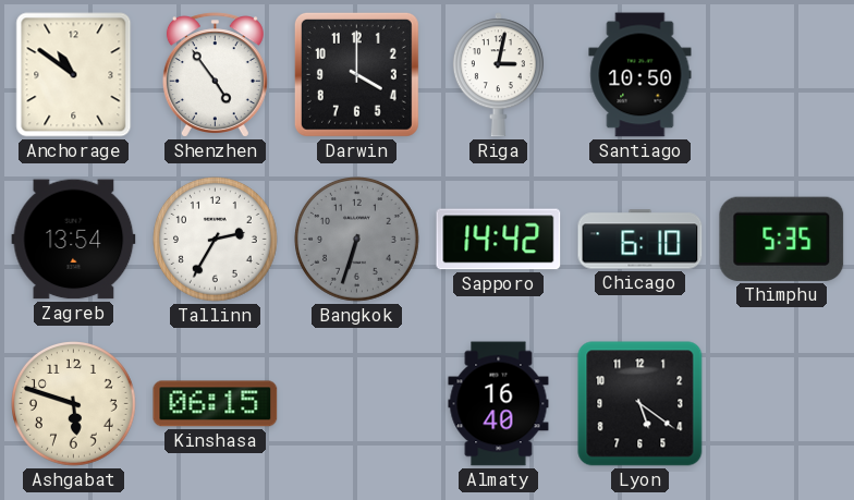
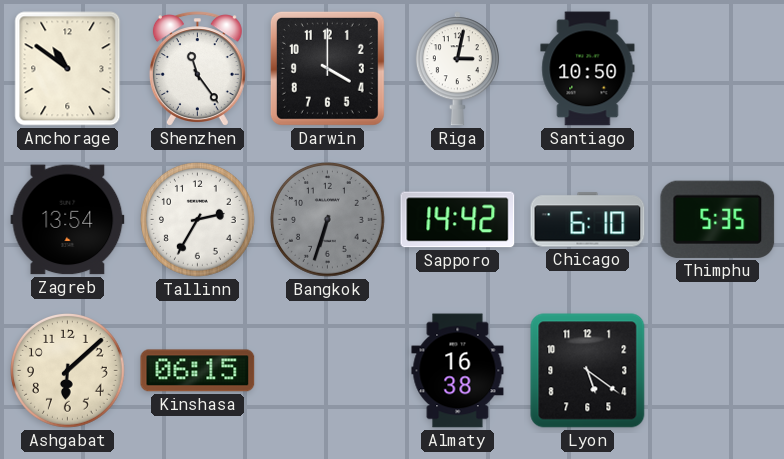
Shenzhen: 4:54 -> 11:24
Ashgabat: 5:48 -> 6:08
Almaty: 16:40 -> 16:38
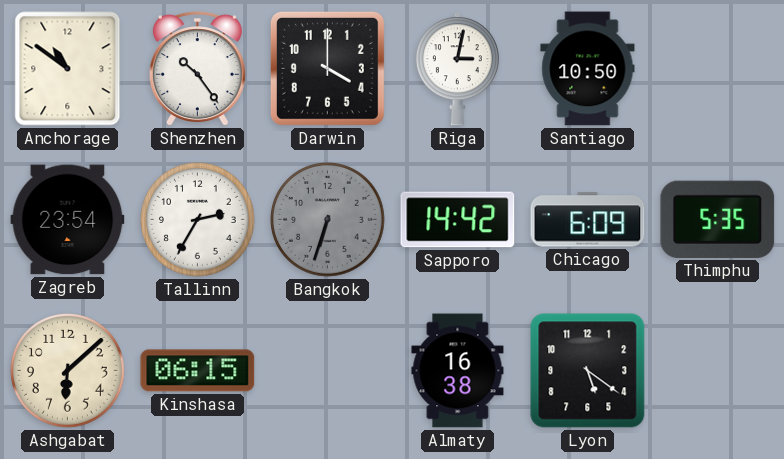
Shenzhen: 11:24 -> 10:24
Zagreb: 13:54 -> 23:54
Chicago: 6:10 -> 6:09
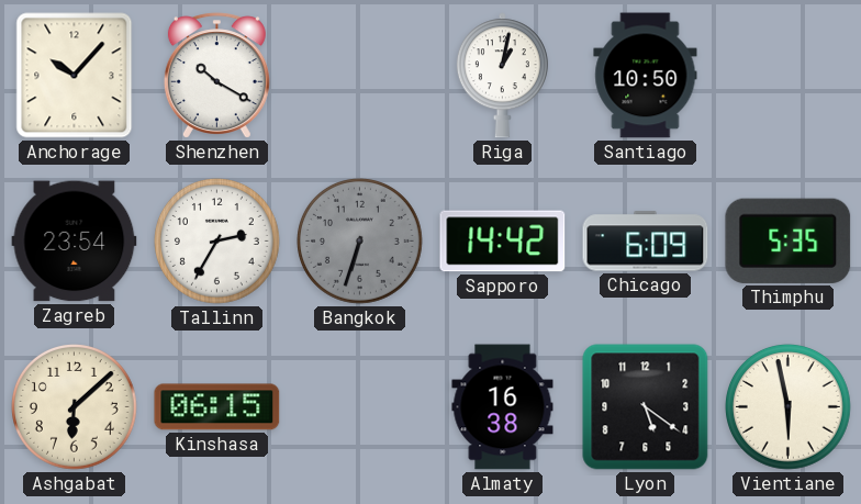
Anchorage: 10:51 -> 10:07
Shenzhen: 10:24 -> 10:20
Darwin: 4:00 -> none
Riga: 3:02 -> 1:02
Vientiane: none -> 5:58
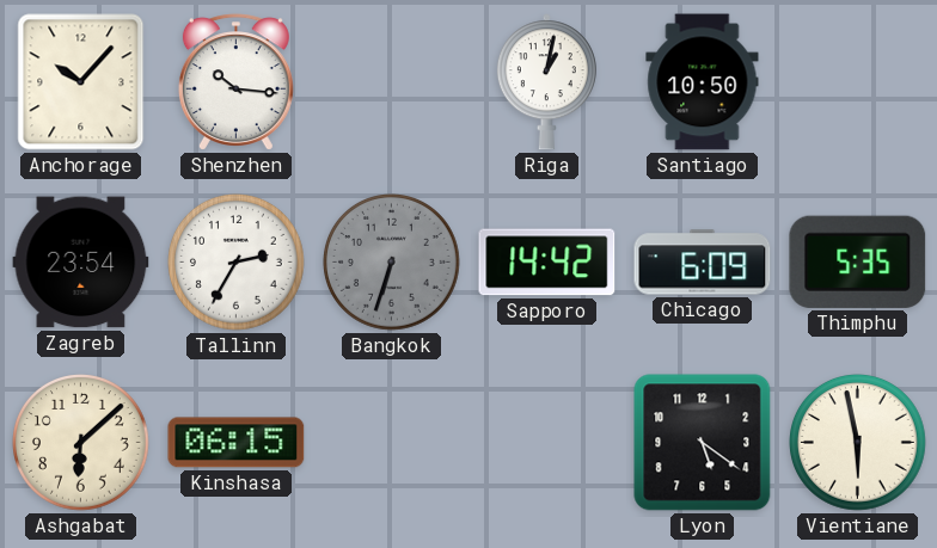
Shenzhen: 10:20 -> 10:16
Almaty: 16:38 -> none
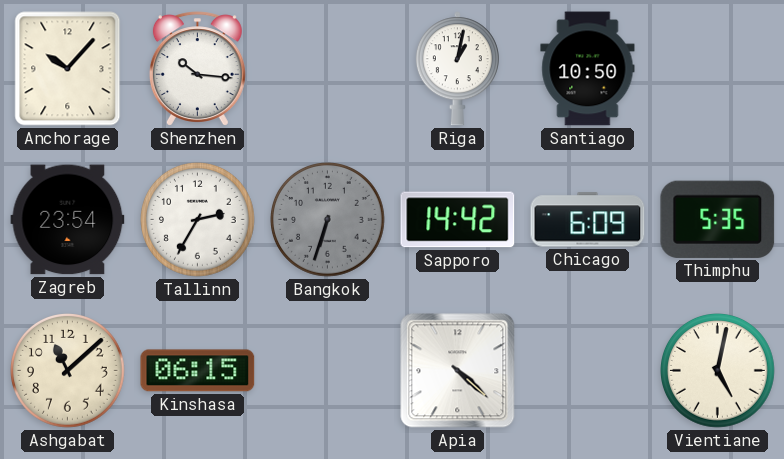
Ashgabat: 6:08 -> 11:08
Apia: none -> 4:22
Lyon: 5:21 -> none
Vientiane: 5:58 -> 5:02
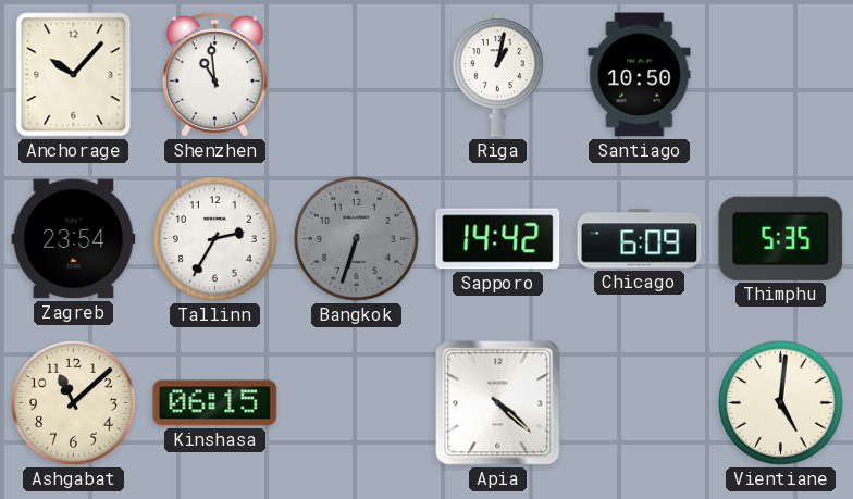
Shenzhen: 10:16 -> 10:59
Vientiane: 5:02 -> 5:01
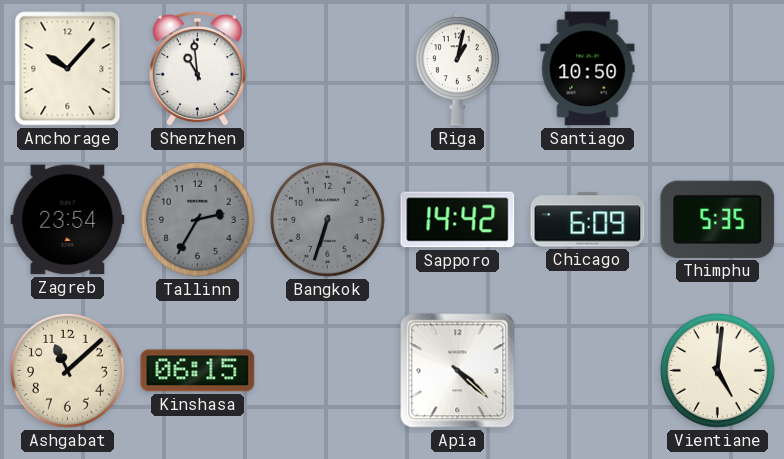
Tallinn dial: white -> grey
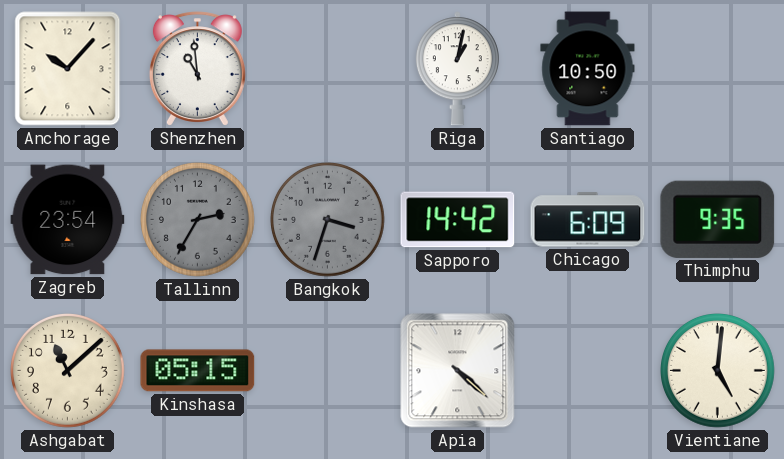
Bangkok: 6:33 -> 3:33
Thimphu: 5:35 -> 9:35
Kinshasa: 06:15 -> 05:15
